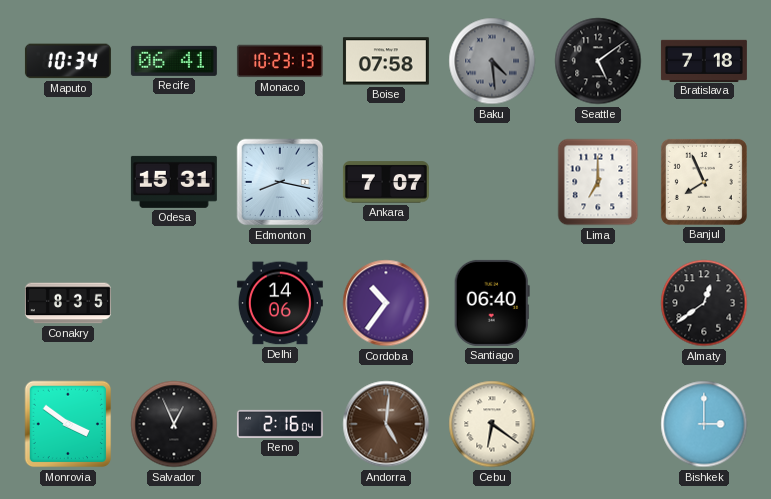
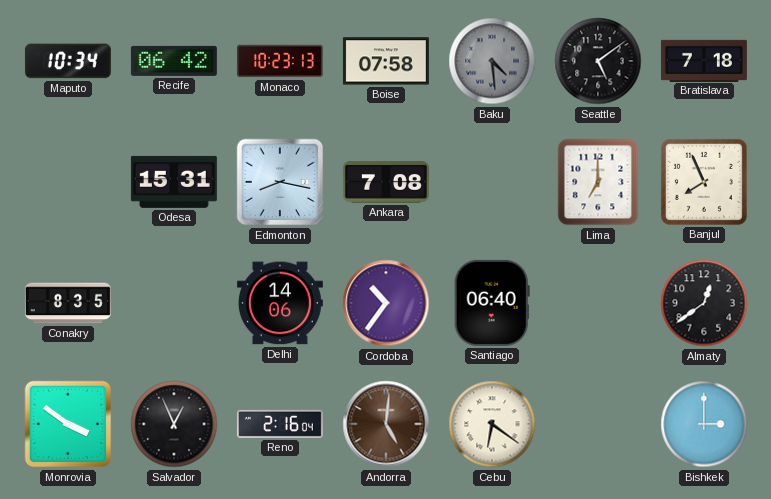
Recife: 06:41 -> 06:42
Ankara: 7:07 -> 7:08
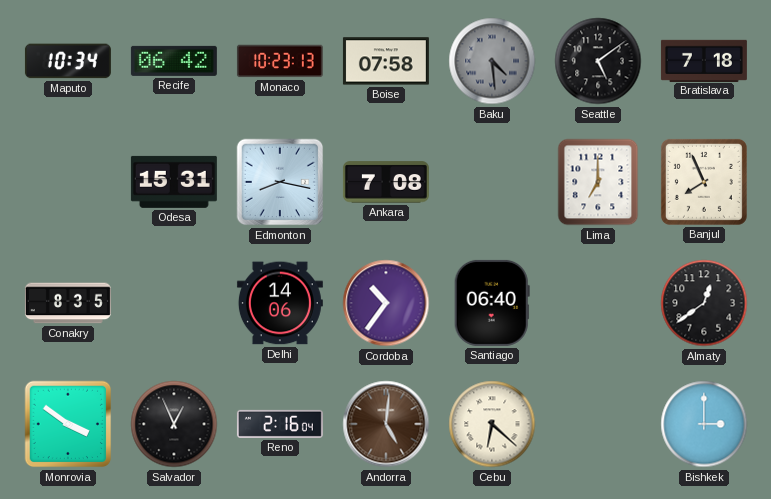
Cebu: 6:21 -> 6:22
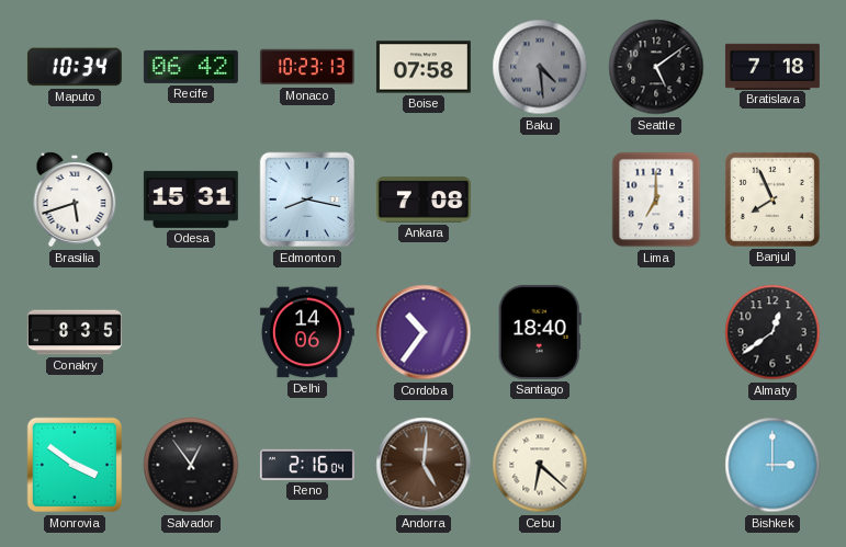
Brasilia: none -> 5:42
Santiago: 06:40 -> 18:40
Salvador: 12:56 -> 12:54
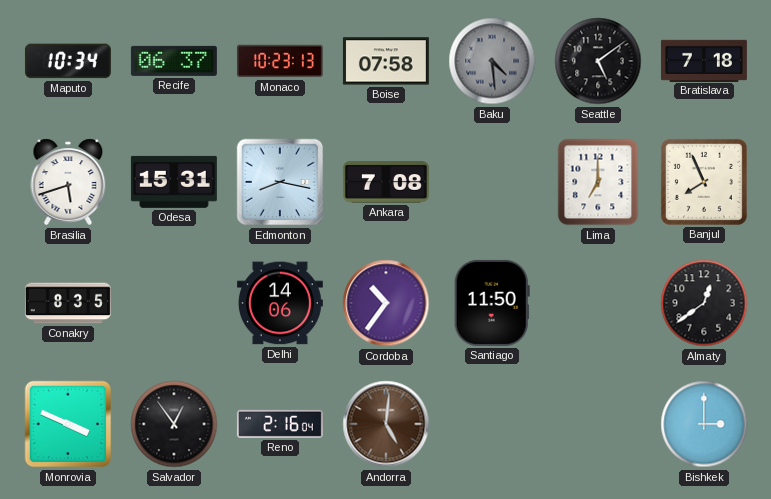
Recife: 06:42 -> 06:37
Santiago: 18:40 -> 11:50
Monrovia: 3:51 -> 3:49
Cebu: 6:22 -> none
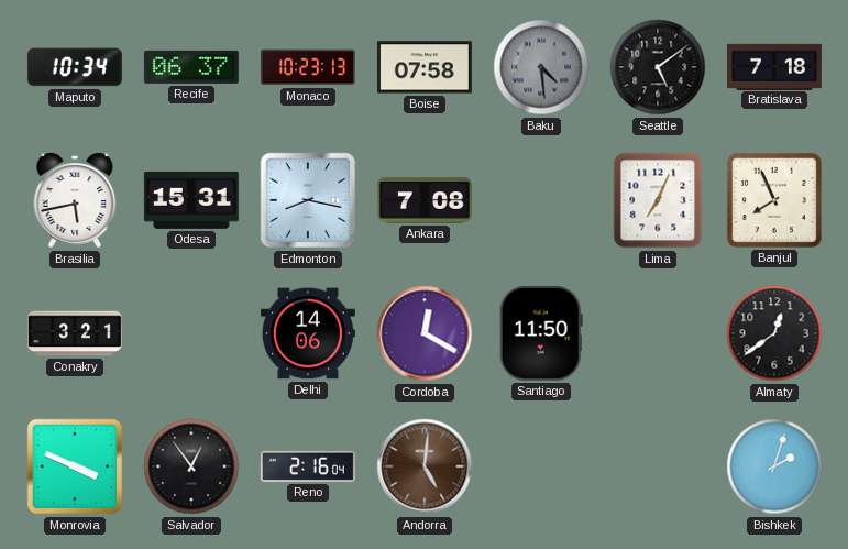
Brasilia: 5:42 -> 5:43
Lima: 7:00 -> 7:04
Conakry: 8:35 -> 3:21
Cordoba: 10:36 -> 12:20
Bishkek: 3:00 -> 2:03
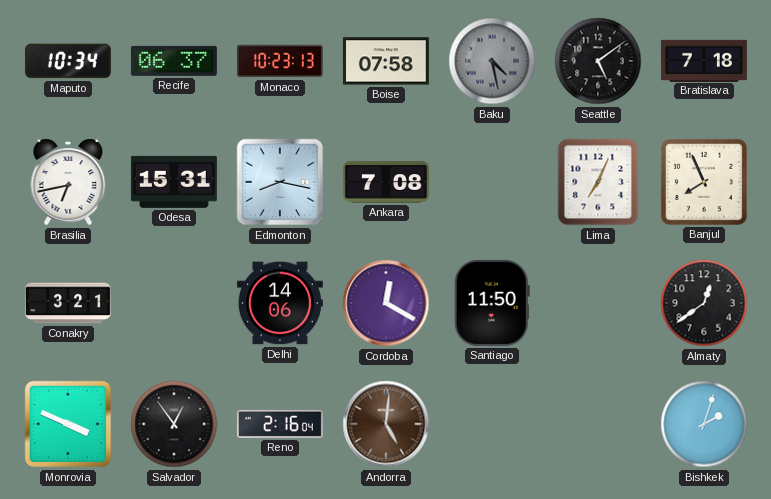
Baku: 4:29 -> 4:28
Brasilia: 5:43 -> 6:43
